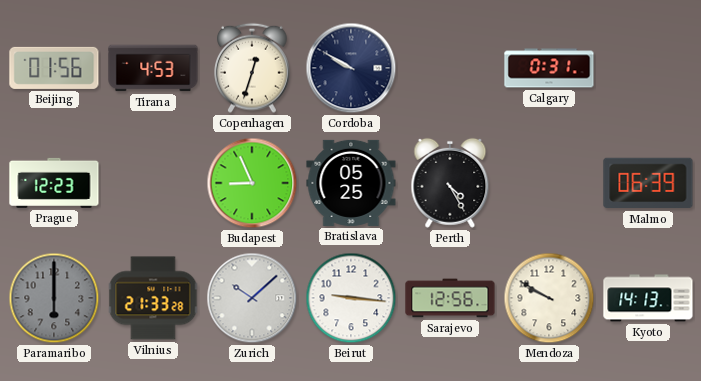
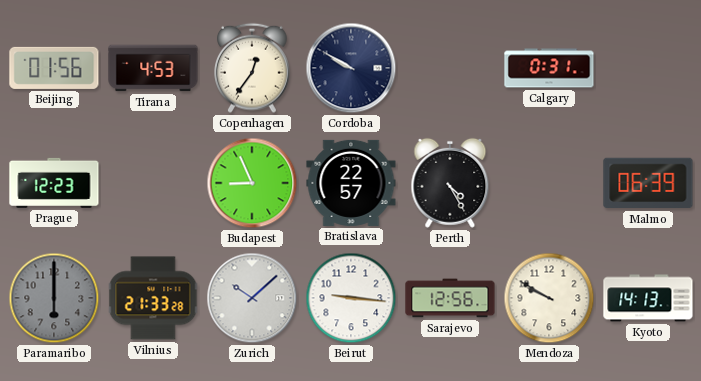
Copenhagen: 12:33 -> 12:36
Bratislava: 05:25 -> 22:57
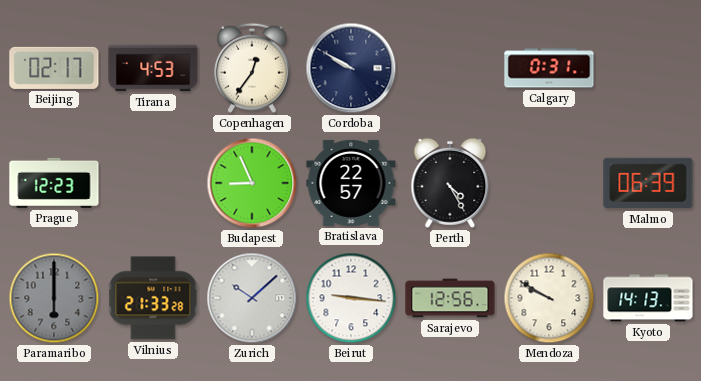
Beijing: 01:56 -> 02:17
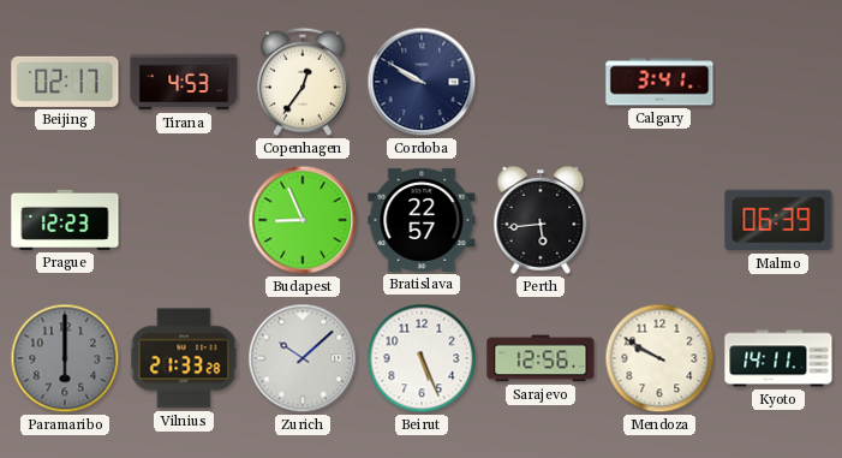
Calgary: 0:31 -> 3:41
Perth: 4:25 -> 5:44
Beirut: 9:16 -> 5:26
Kyoto: 14:13 -> 14:11
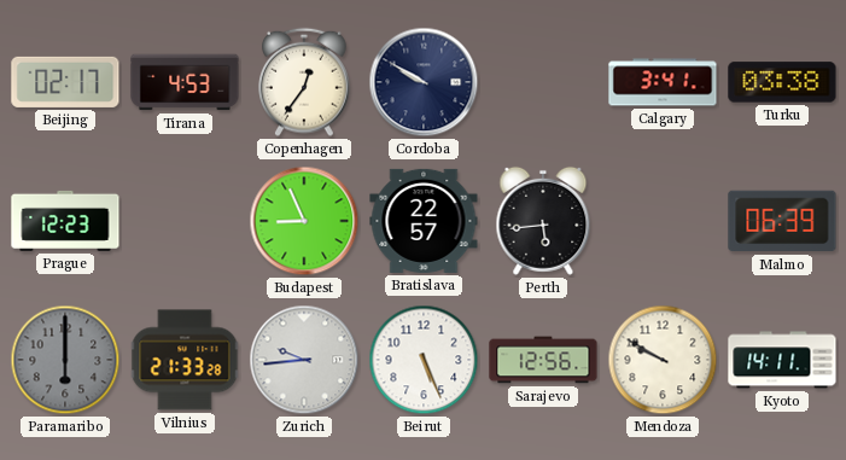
Turku: none -> 03:38
Zurich: 10:08 -> 9:44
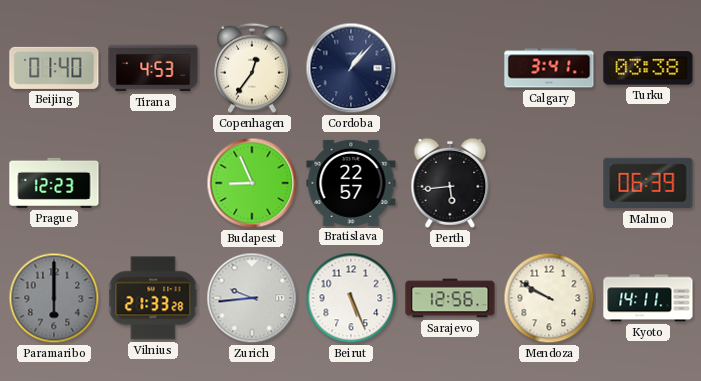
Beijing: 02:17 -> 01:40
Cordoba: 9:50 -> 1:07
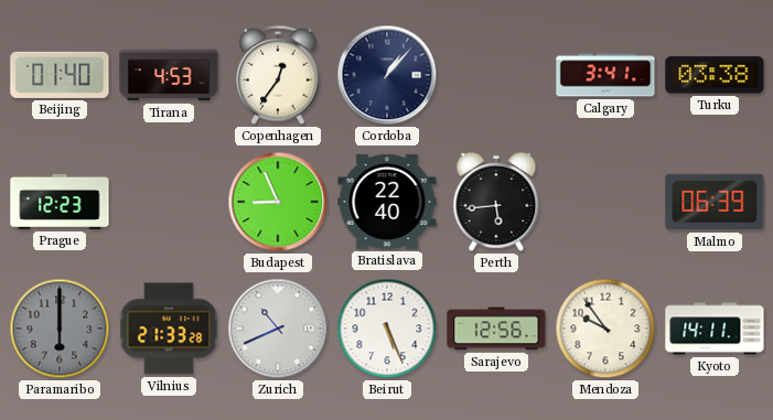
Bratislava: 22:57 -> 22:40
Zurich: 9:44 -> 10:41
Mendoza: 9:50 -> 9:54
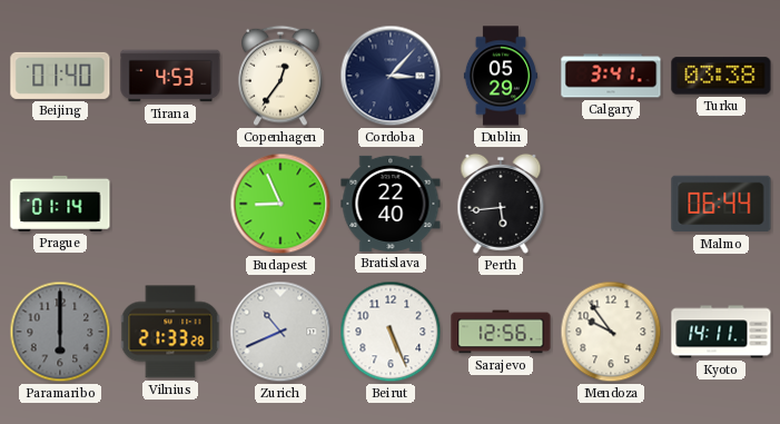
Cordoba: 1:07 -> 3:07
Dublin: none -> 05:29
Prague: 12:23 -> 01:14
Malmo: 06:39 -> 06:44
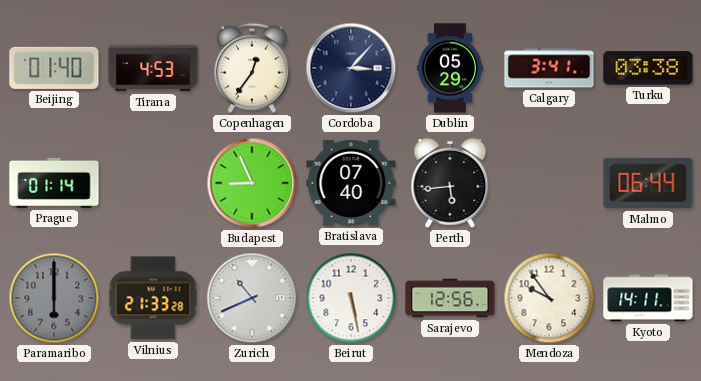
Bratislava: 22:40 -> 07:40
Beirut: 5:26 -> 5:28
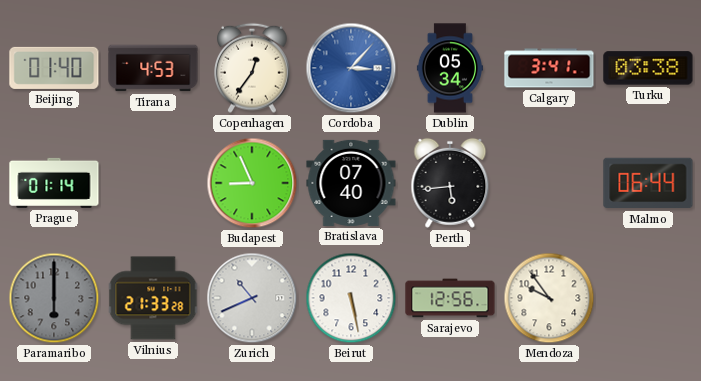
Cordoba dial: navy -> blue
Dublin: 05:29 -> 05:34
Kyoto: 14:11 -> none
